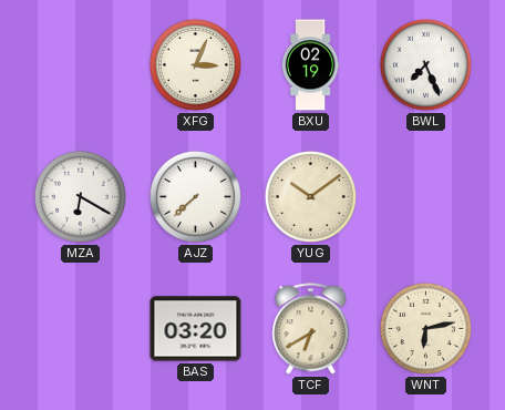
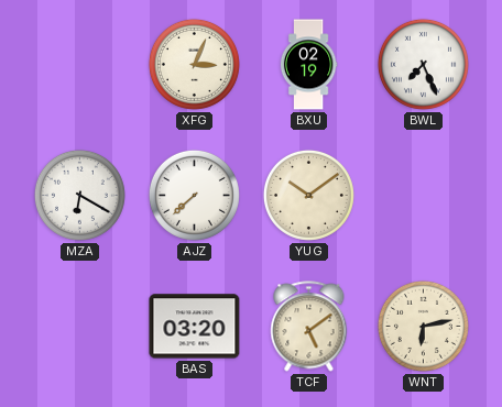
TCF: 6:40 -> 5:09
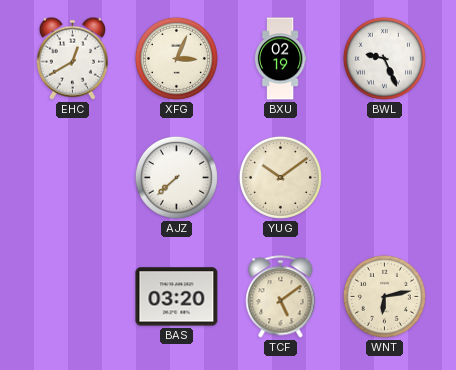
EHC: none -> 12:40
BWL: 7:26 -> 9:26
MZA: 6:20 -> none
